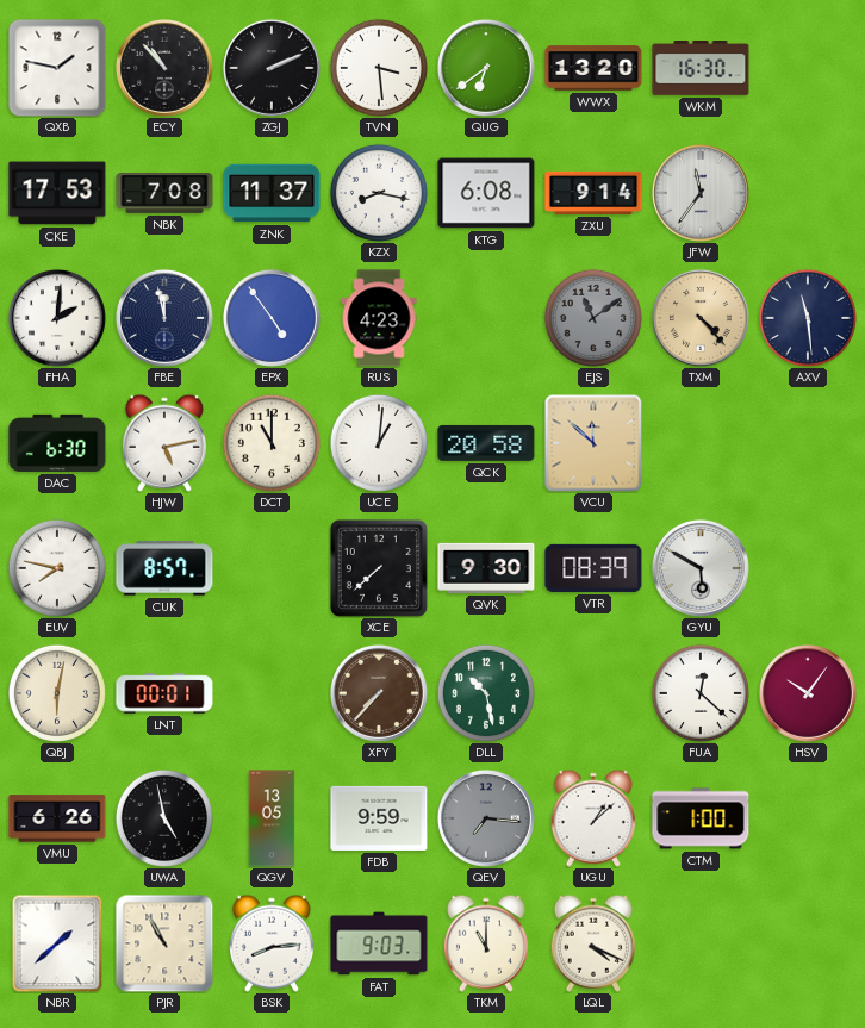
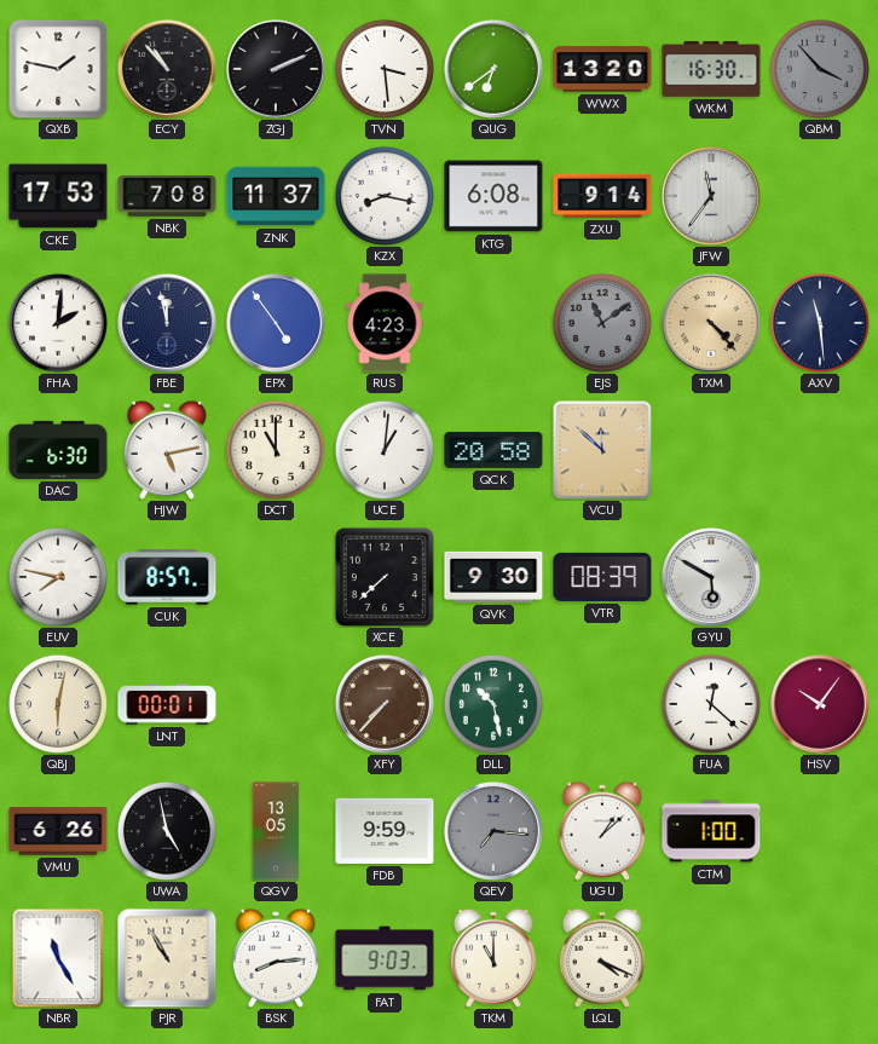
QBM: none -> 3:53
NBR: 1:38 -> 11:25
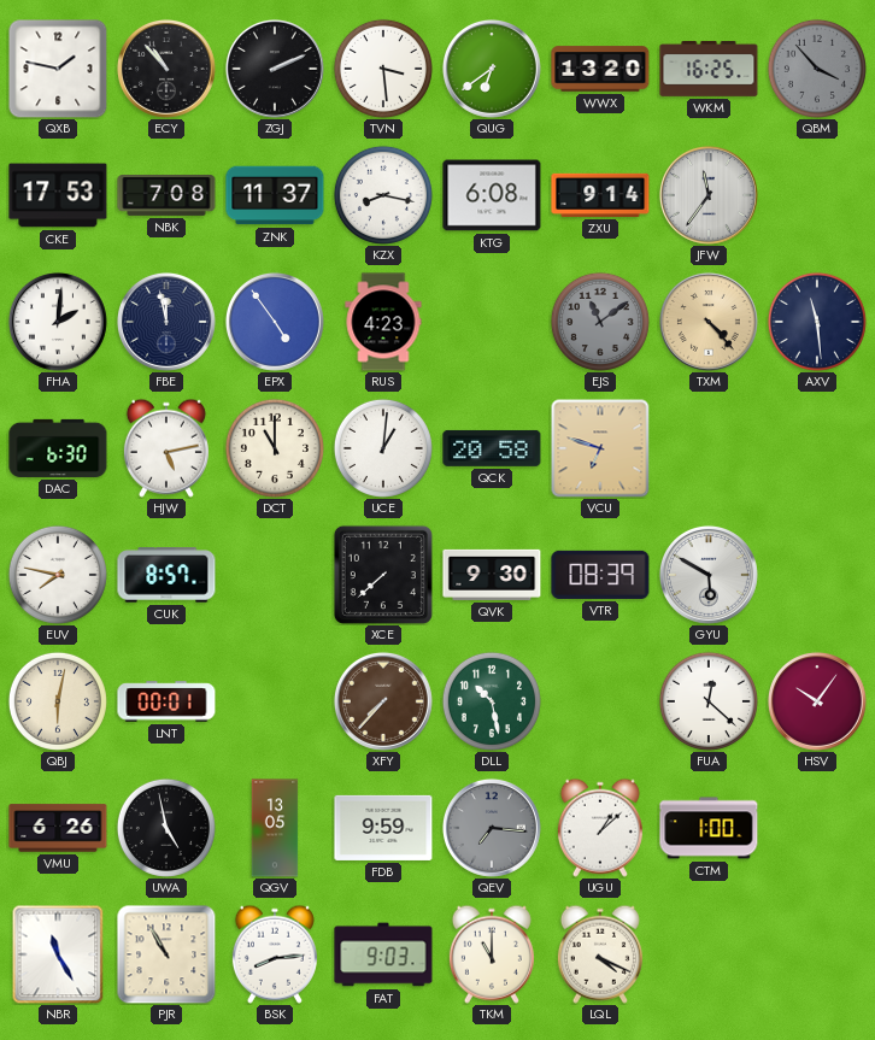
WKM: 16:30 -> 16:25
VCU: 11:52 -> 6:48
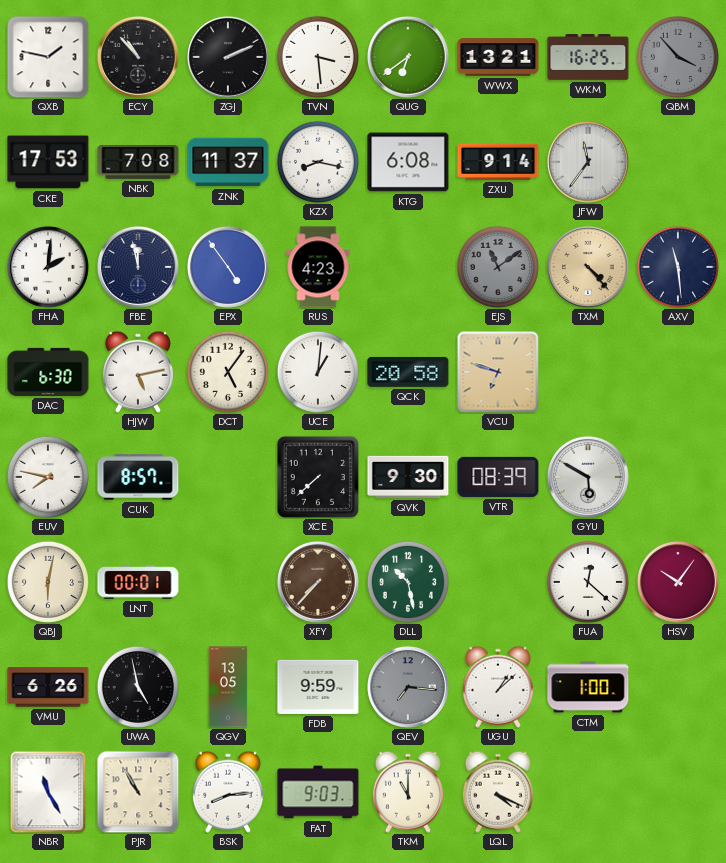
WWX: 13:20 -> 13:21
DCT: 11:00 -> 5:06
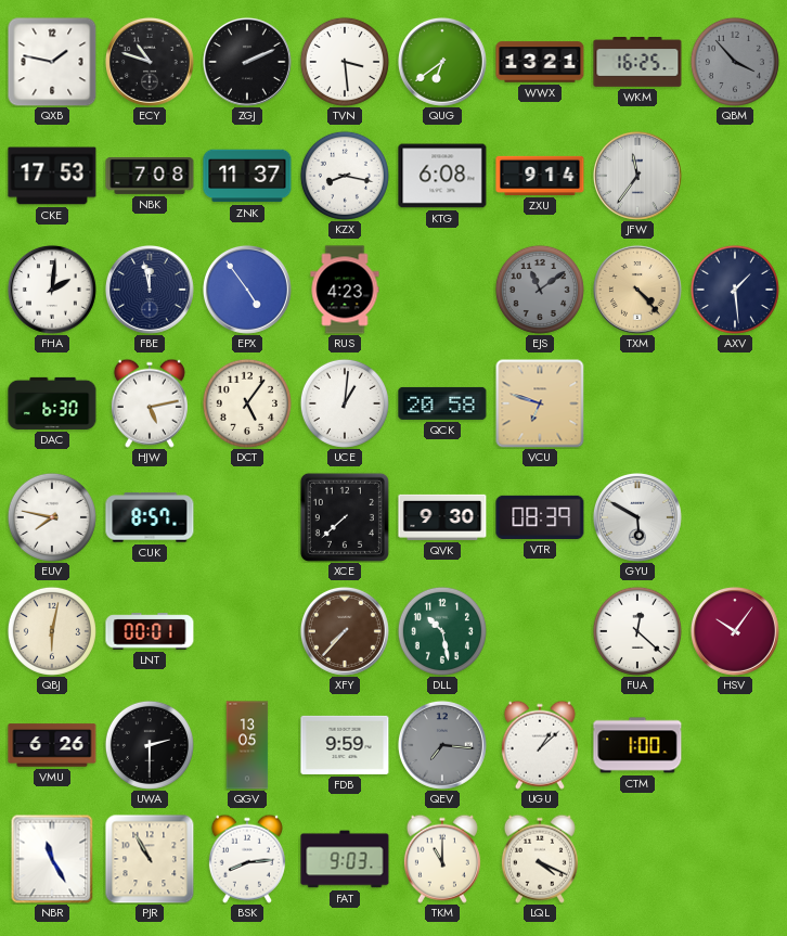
ECY: 10:53 -> 10:48
AXV: 11:29 -> 1:29
UWA: 4:58 -> 2:30
